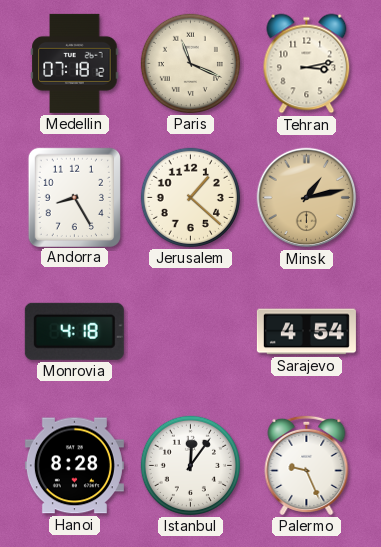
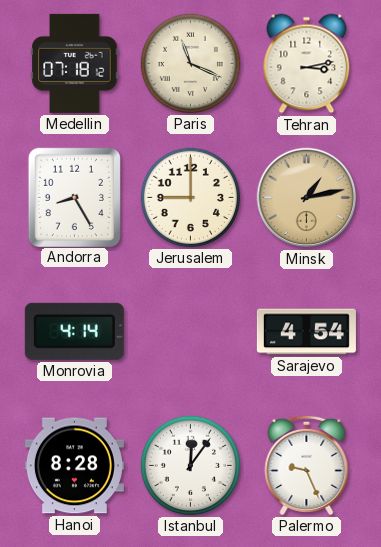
Jerusalem: 1:22 -> 9:00
Monrovia: 4:18 -> 4:14
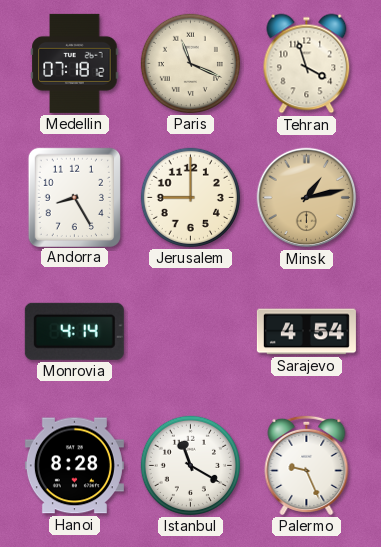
Tehran: 3:13 -> 3:57
Istanbul: 12:06 -> 11:20
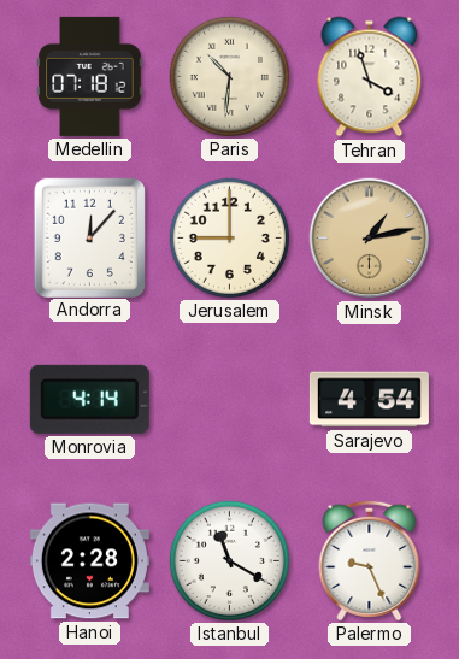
Paris: 11:19 -> 10:31
Andorra: 8:25 -> 12:07
Hanoi: 8:28 -> 2:28
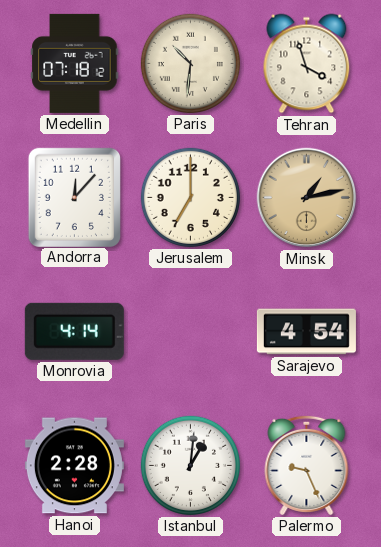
Jerusalem: 9:00 -> 7:00
Istanbul: 11:20 -> 1:01
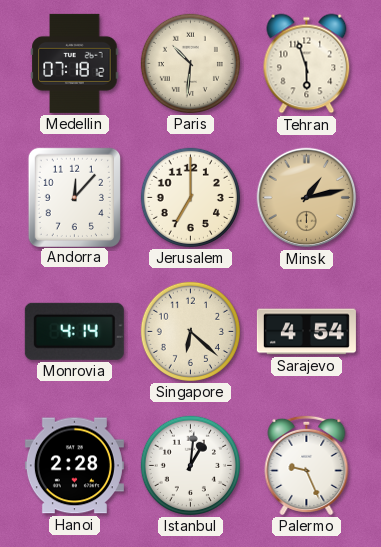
Tehran: 3:57 -> 5:57
Singapore: none -> 6:22
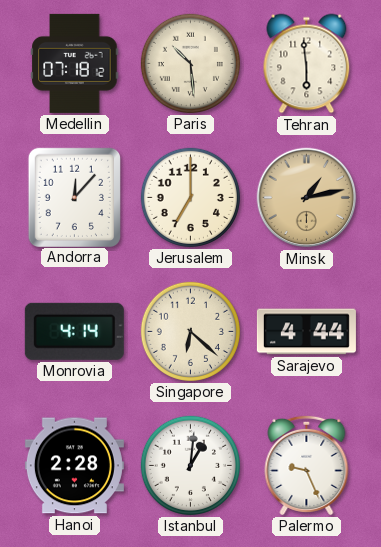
Paris: 10:31 -> 10:29
Tehran: 5:57 -> 5:59
Sarajevo: 4:54 -> 4:44
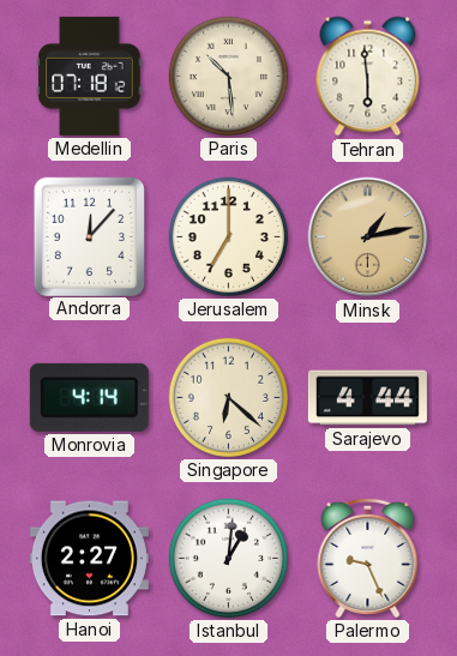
Hanoi: 2:28 -> 2:27
